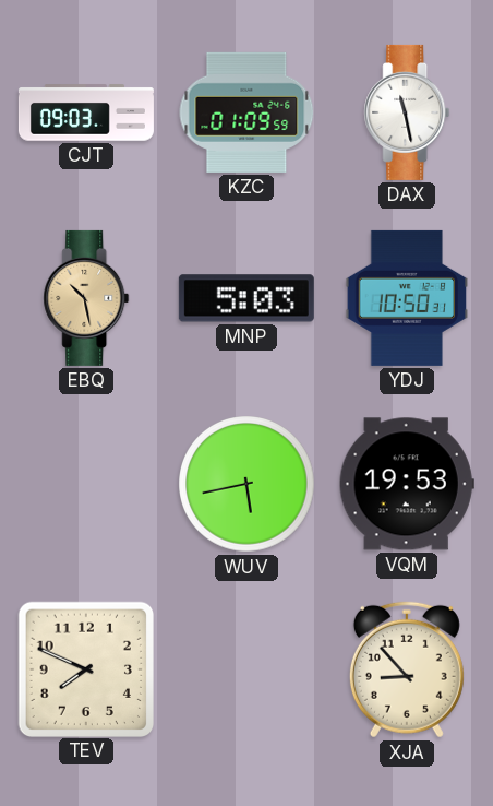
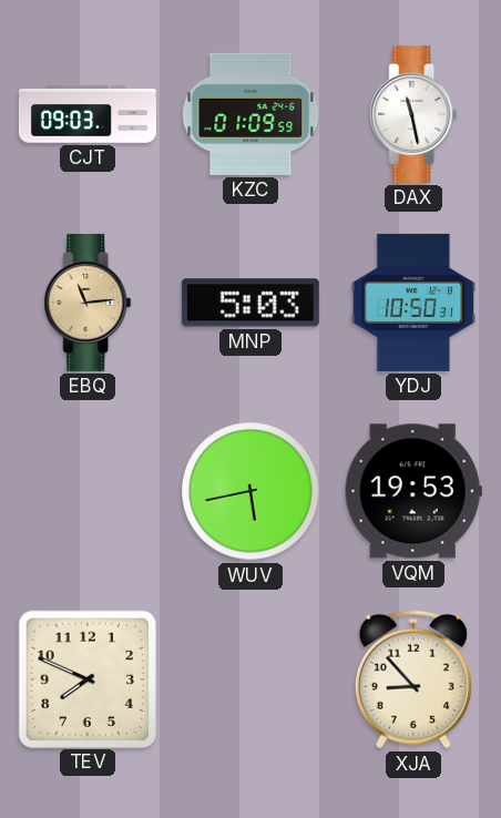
EBQ: 10:28 -> 11:14
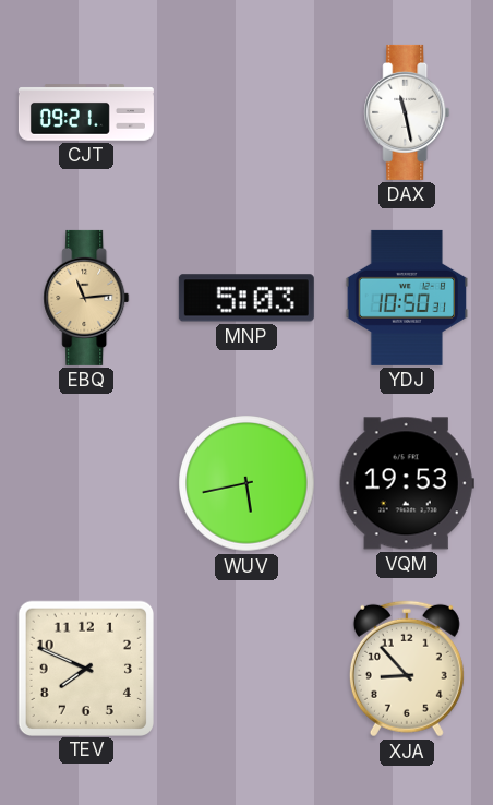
CJT: 09:03 -> 09:21
KZC: 01:09 -> none
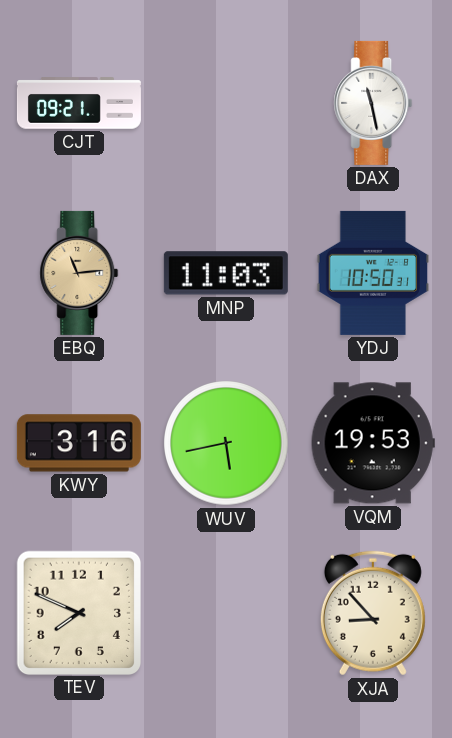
MNP: 5:03 -> 11:03
KWY: none -> 3:16
